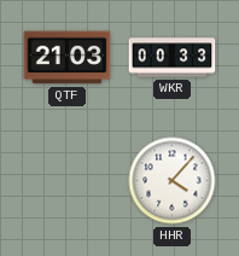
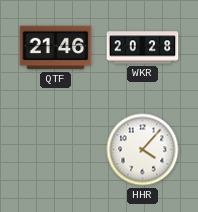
QTF: 21:03 -> 21:46
WKR: 00:33 -> 20:28
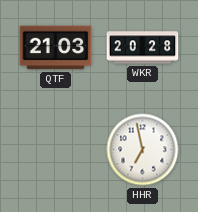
QTF: 21:46 -> 21:03
HHR: 4:07 -> 6:58
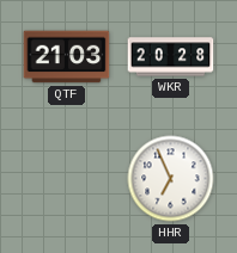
HHR: 6:58 -> 6:56
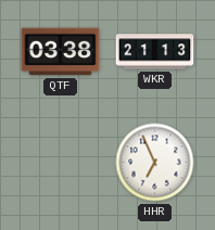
QTF: 21:03 -> 03:38
WKR: 20:28 -> 21:13
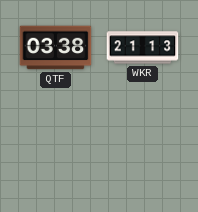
HHR: 6:56 -> none
